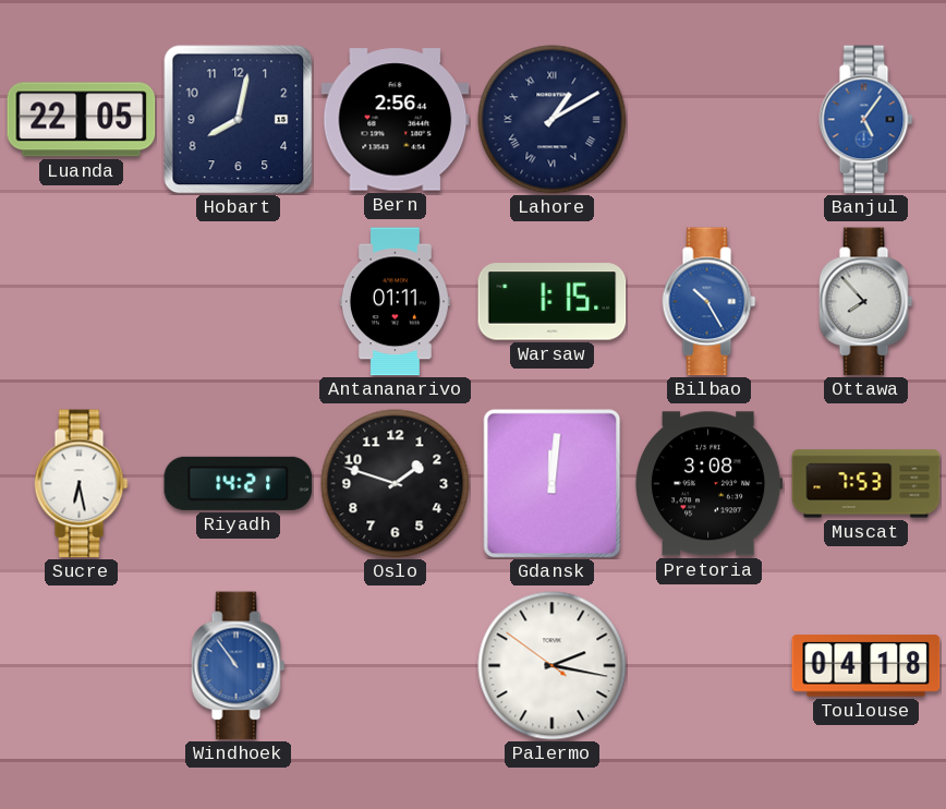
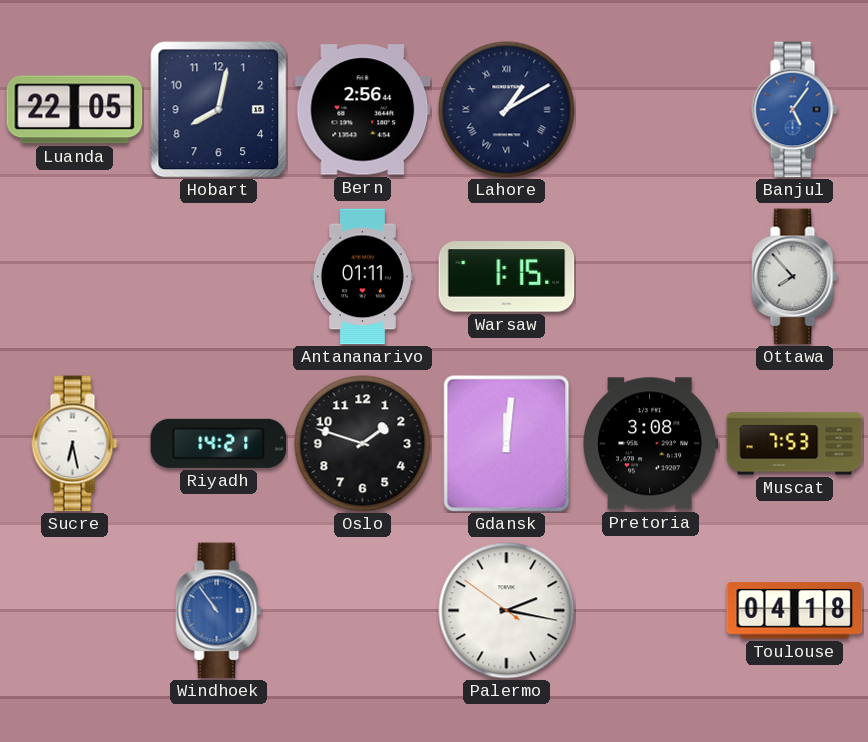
Bilbao: 10:25 -> none
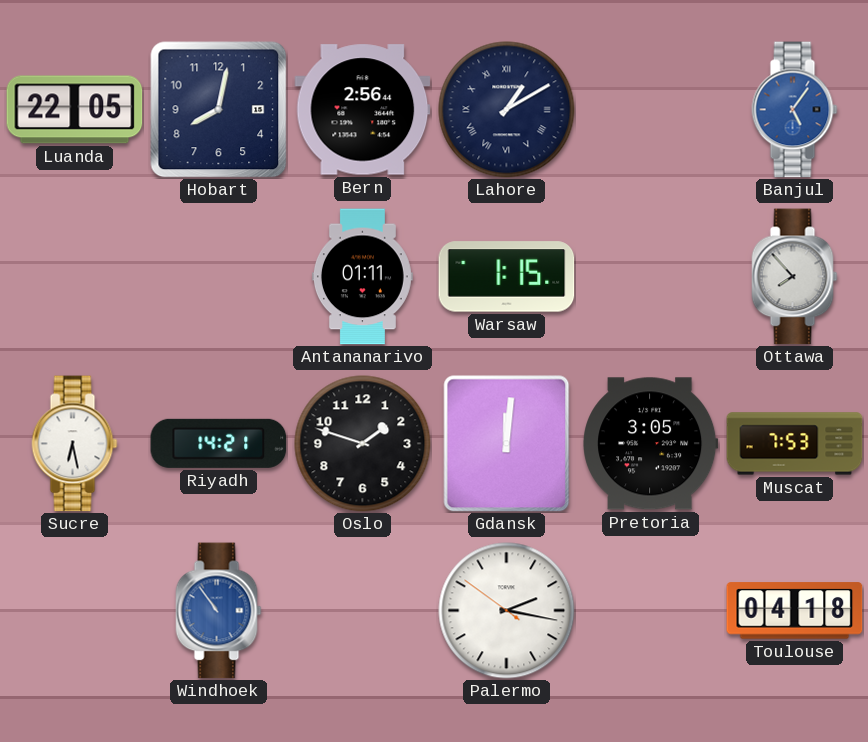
Pretoria: 3:08 -> 3:05
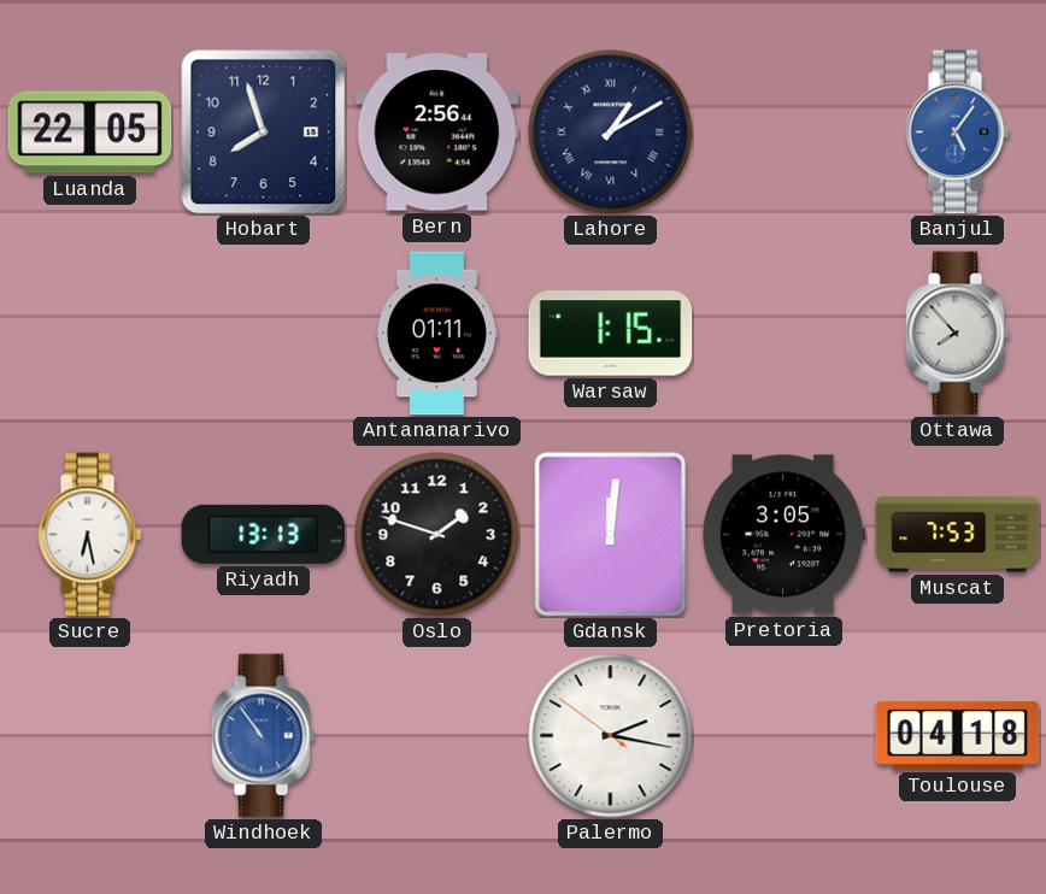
Hobart: 8:02 -> 7:57
Riyadh: 14:21 -> 13:13
